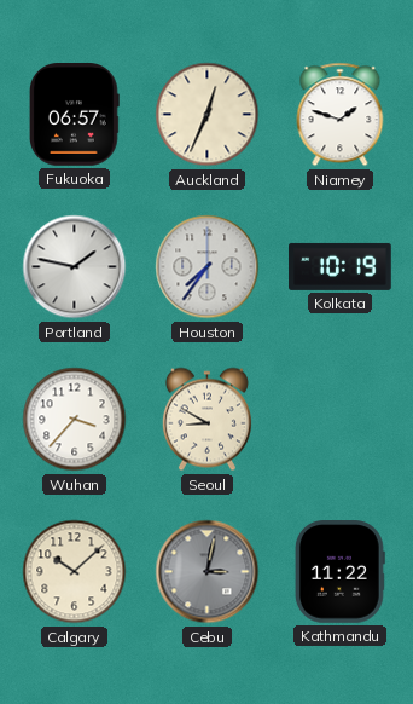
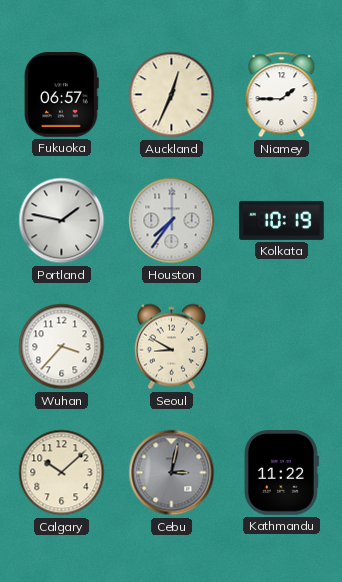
Niamey: 1:48 -> 1:45
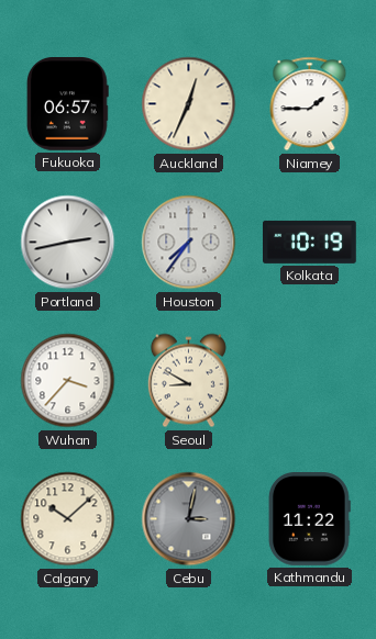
Portland: 1:47 -> 2:43
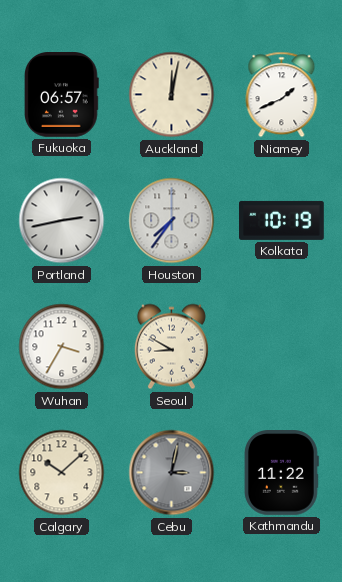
Auckland: 12:34 -> 12:02
Niamey: 1:45 -> 1:41
Wuhan: 3:37 -> 3:35
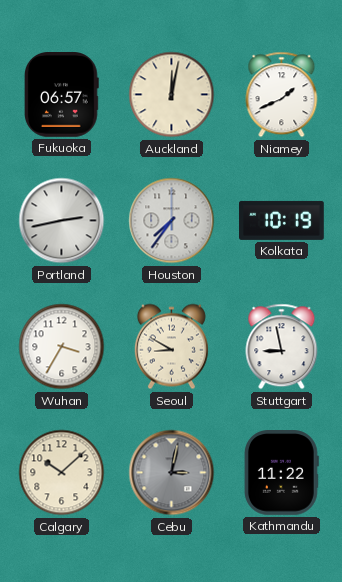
Stuttgart: none -> 8:58
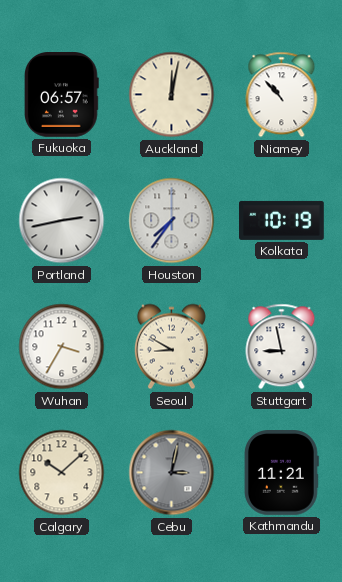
Niamey: 1:41 -> 10:53
Kathmandu: 11:22 -> 11:21
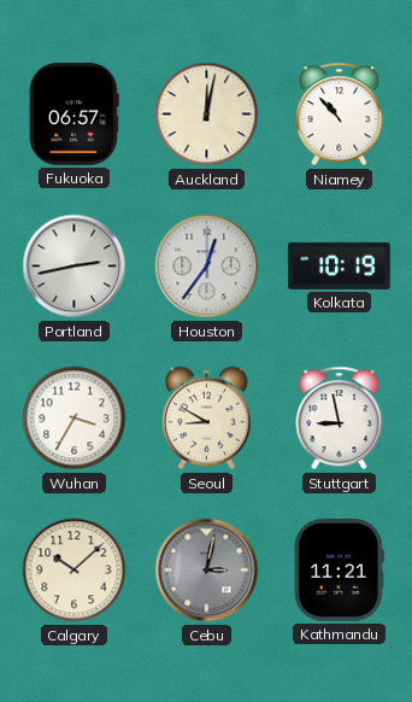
Houston: 7:36 -> 12:36
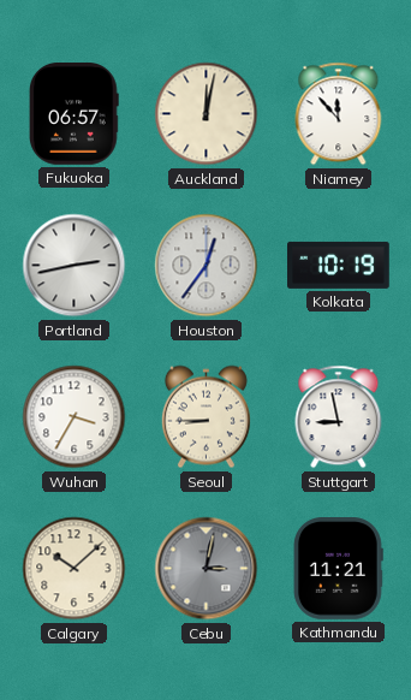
Niamey: 10:53 -> 11:53
Seoul: 8:50 -> 8:45
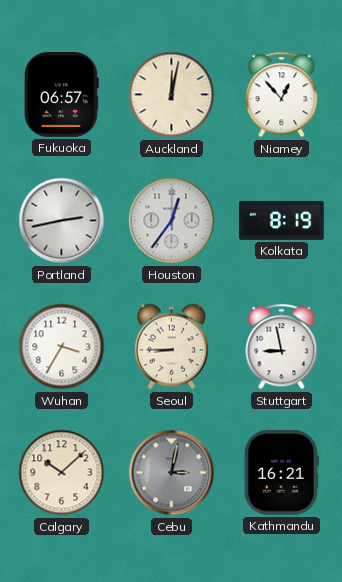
Niamey: 11:53 -> 12:53
Kolkata: 10:19 -> 8:19
Kathmandu: 11:21 -> 16:21
